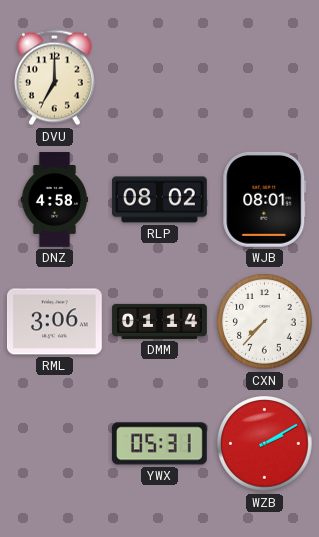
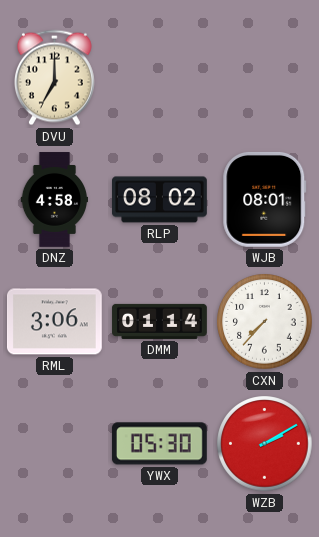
YWX: 05:31 -> 05:30
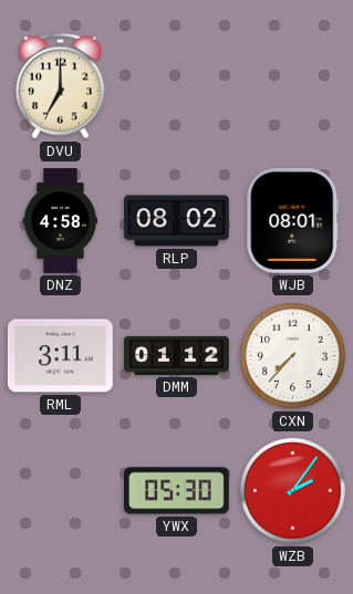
RML: 3:06 -> 3:11
DMM: 01:14 -> 01:12
WZB: 2:10 -> 2:06
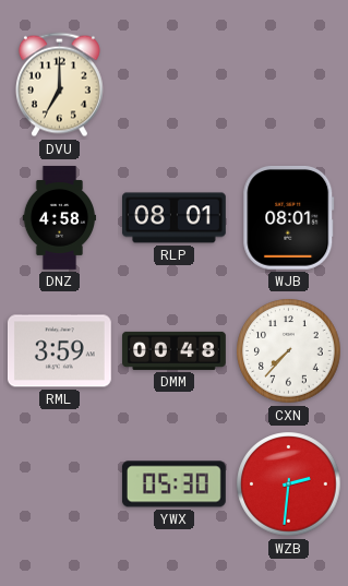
RLP: 08:02 -> 08:01
RML: 3:11 -> 3:59
DMM: 01:12 -> 00:48
WZB: 2:06 -> 2:31
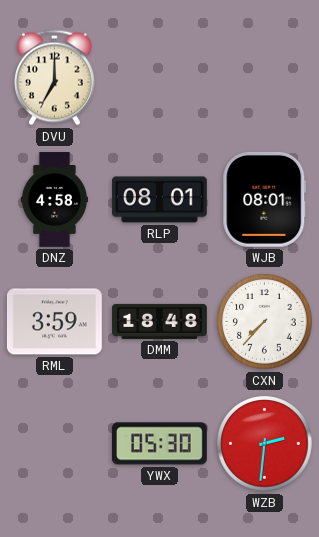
DMM: 00:48 -> 18:48
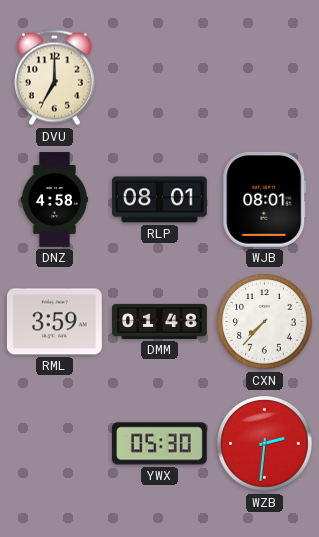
DMM: 18:48 -> 01:48
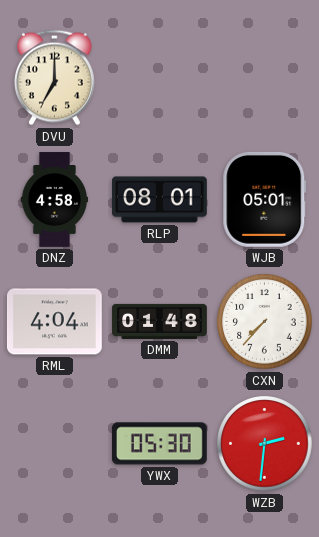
WJB: 08:01 -> 05:01
RML: 3:59 -> 4:04
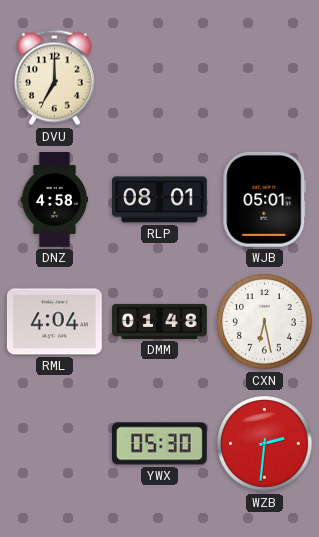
CXN: 7:37 -> 6:28
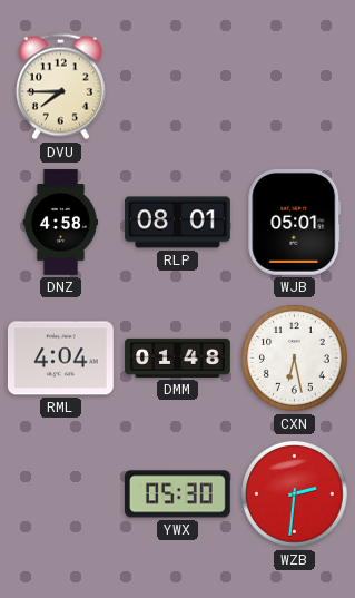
DVU: 7:00 -> 7:45
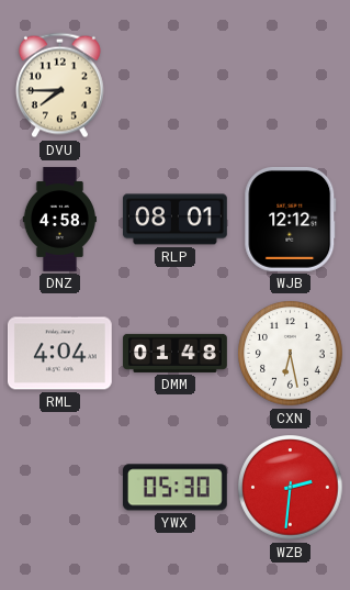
WJB: 05:01 -> 12:12
